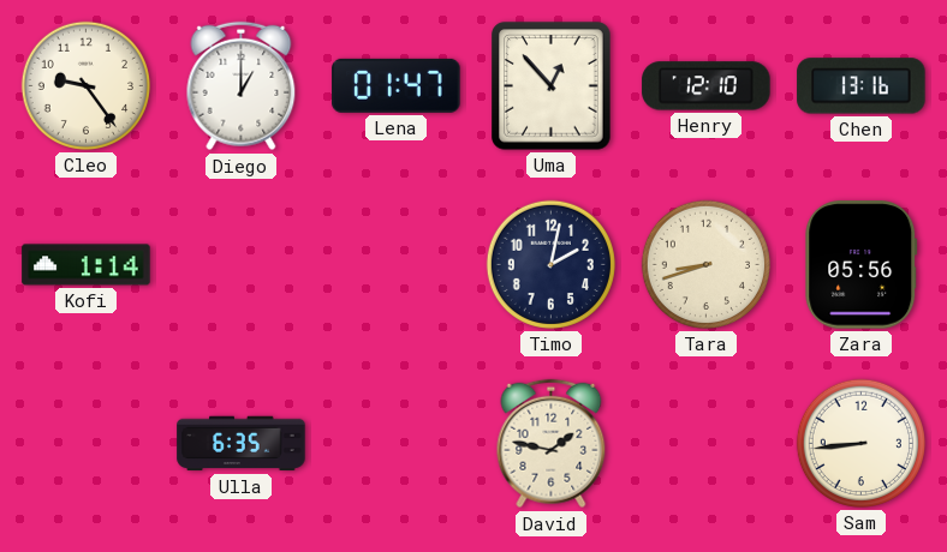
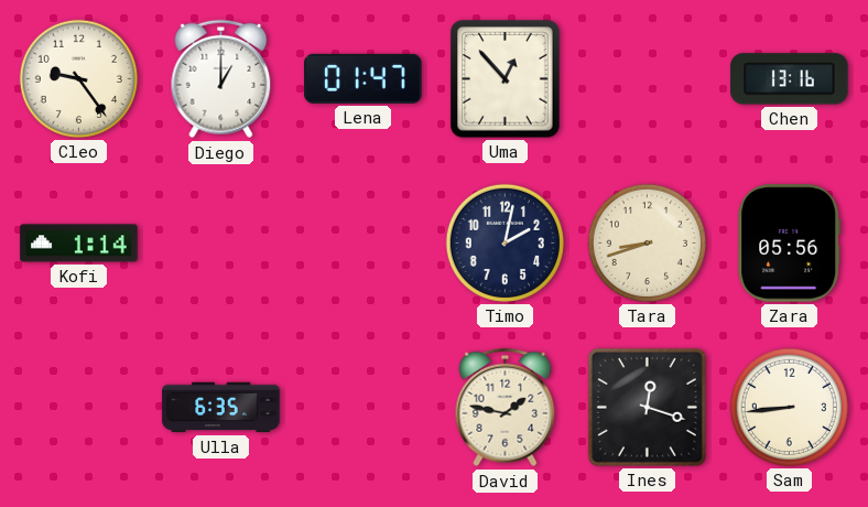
Henry: 12:10 -> none
Ines: none -> 12:18
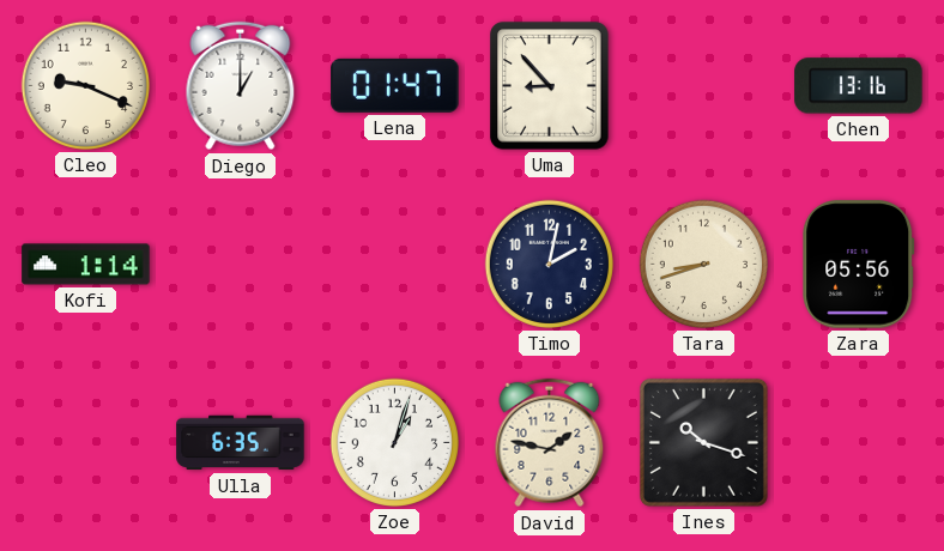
Cleo: 9:24 -> 9:19
Uma: 12:53 -> 8:53
Zoe: none -> 1:03
Ines: 12:18 -> 10:18
Sam: 8:44 -> none
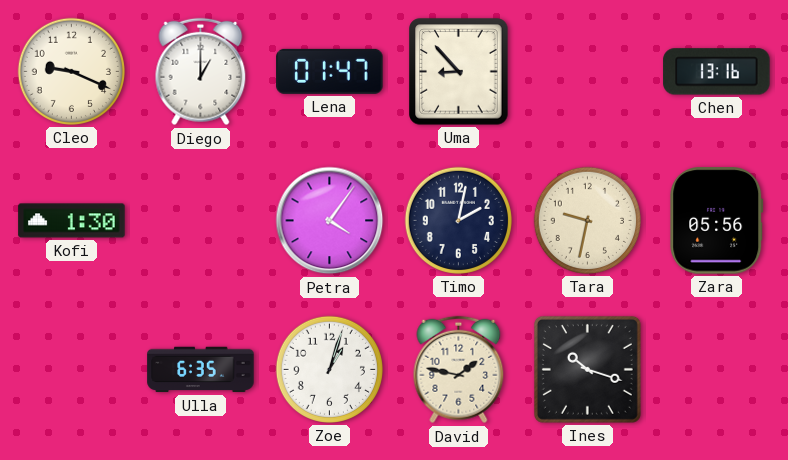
Kofi: 1:14 -> 1:30
Petra: none -> 4:06
Tara: 8:42 -> 9:32
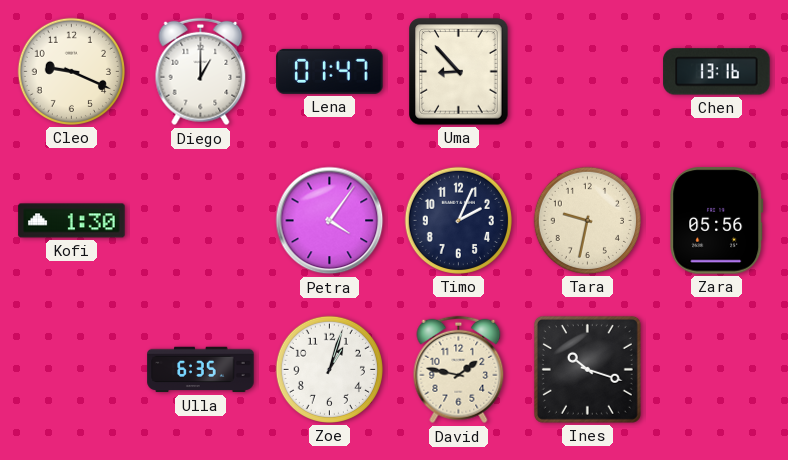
Timo: 2:02 -> 2:04
